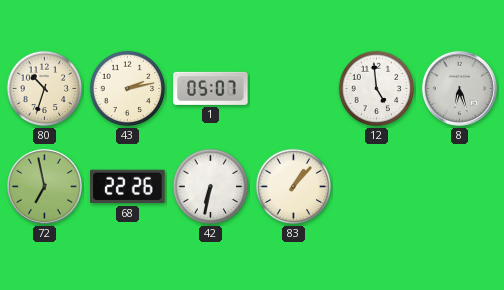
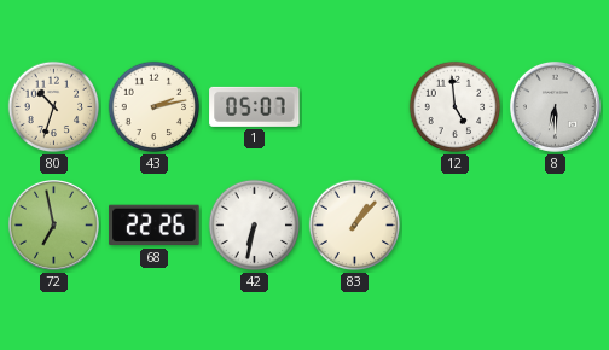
8: 6:27 -> 6:30
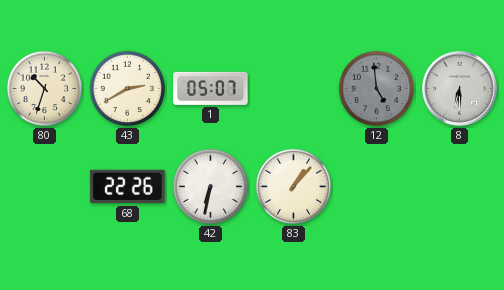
43: 2:13 -> 2:40
12 dial: white -> grey
72: 6:58 -> none
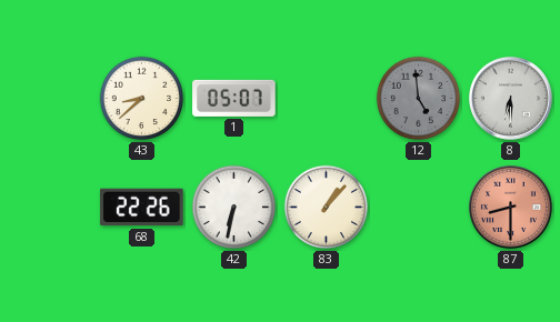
80: 10:33 -> none
43: 2:40 -> 8:38
87: none -> 8:30
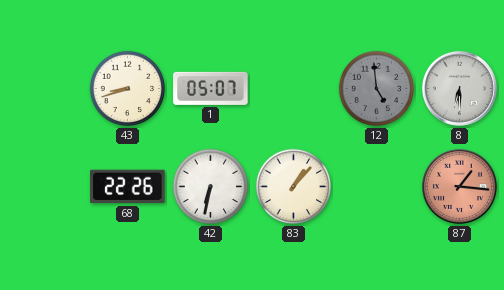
43: 8:38 -> 8:42
87: 8:30 -> 1:16
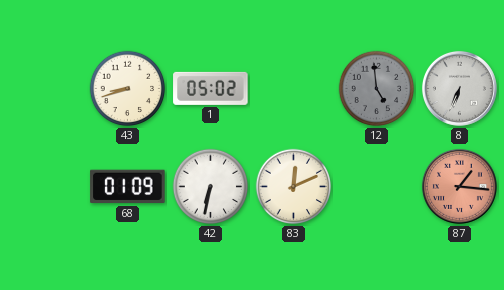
1: 05:07 -> 05:02
8: 6:30 -> 6:34
68: 22:26 -> 01:09
83: 1:07 -> 12:11
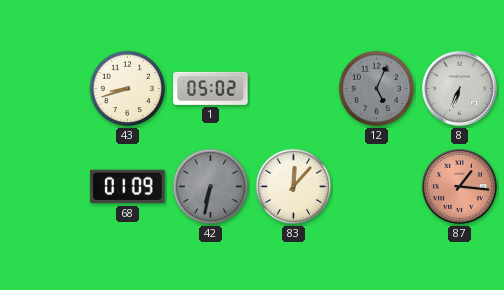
12: 4:59 -> 5:04
42 dial: white -> grey
83: 12:11 -> 12:07
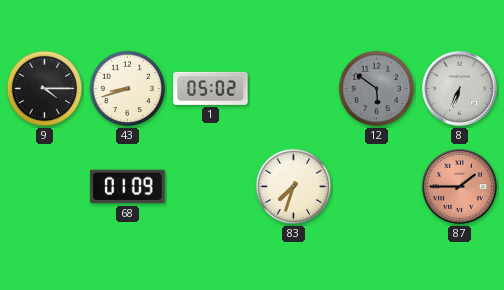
9: none -> 4:15
12: 5:04 -> 5:51
42: 6:32 -> none
83: 12:07 -> 7:33
87: 1:16 -> 1:45
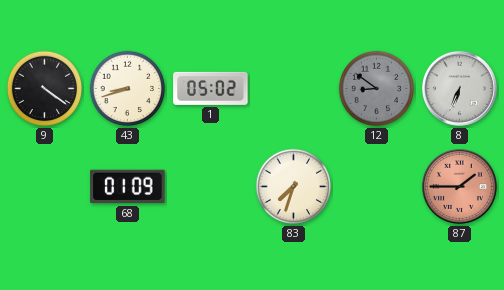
9: 4:15 -> 4:21
12: 5:51 -> 8:51
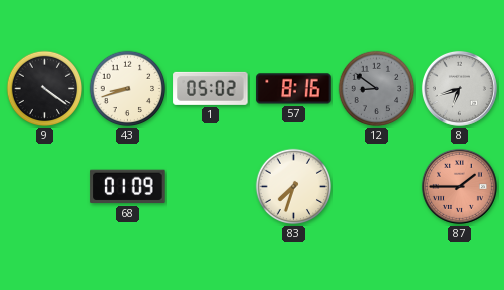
57: none -> 8:16
8: 6:34 -> 6:42
